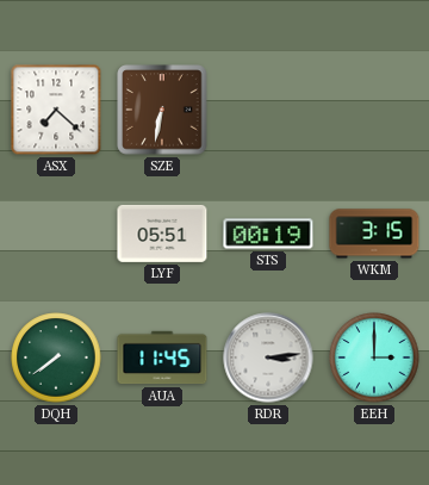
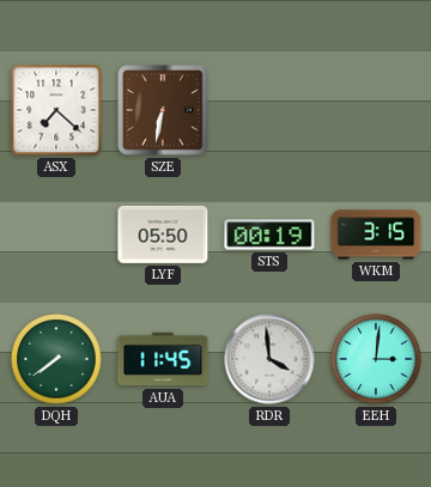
LYF: 05:51 -> 05:50
RDR: 3:14 -> 3:59
EEH: 3:00 -> 3:01
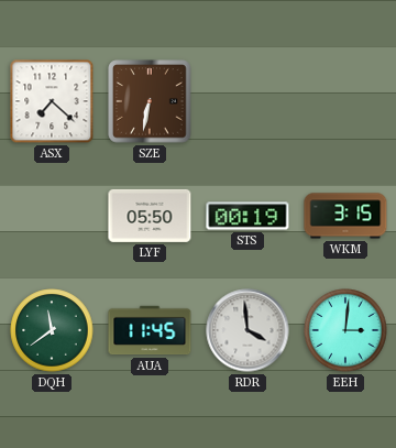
DQH: 7:39 -> 11:39
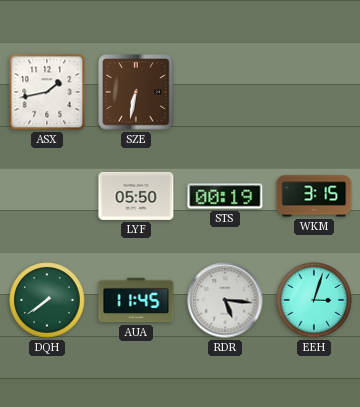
ASX: 7:22 -> 1:43
DQH: 11:39 -> 7:39
RDR: 3:59 -> 5:16
EEH: 3:01 -> 3:03
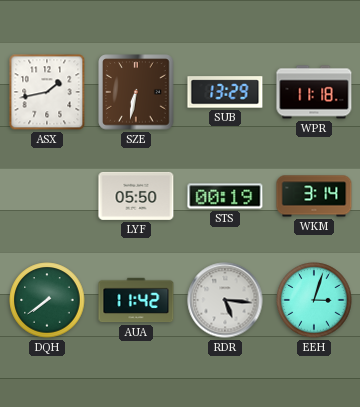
SUB: none -> 13:29
WPR: none -> 11:18
WKM: 3:15 -> 3:14
AUA: 11:45 -> 11:42
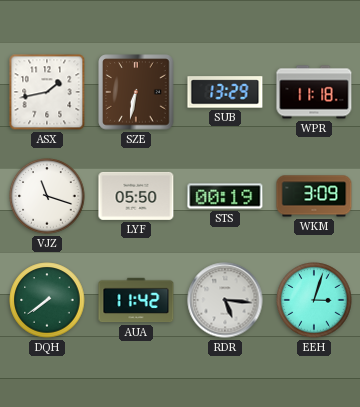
VJZ: none -> 11:18
WKM: 3:14 -> 3:09
